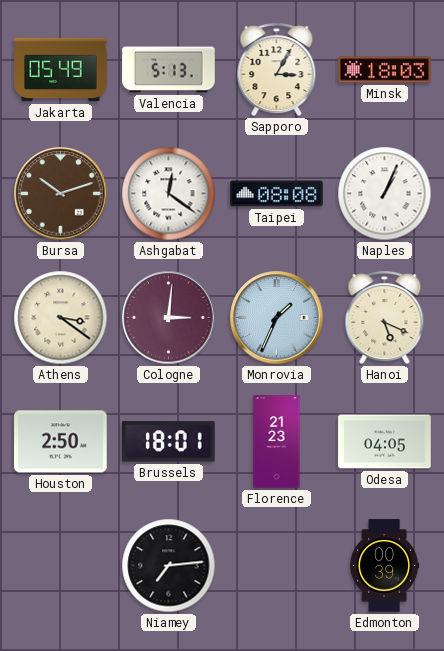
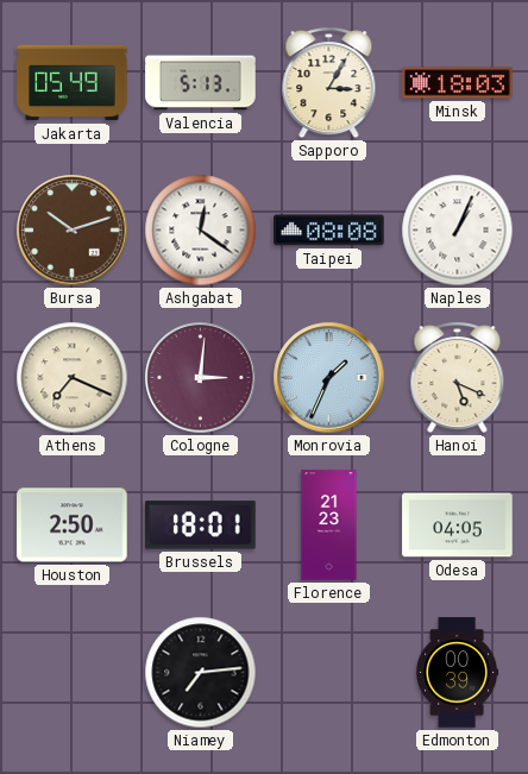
Athens: 3:21 -> 7:19
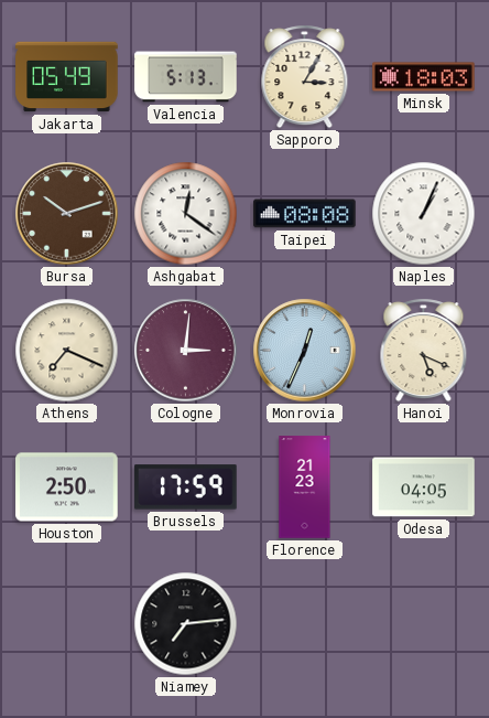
Monrovia: 1:34 -> 12:34
Brussels: 18:01 -> 17:59
Edmonton: 00:39 -> none
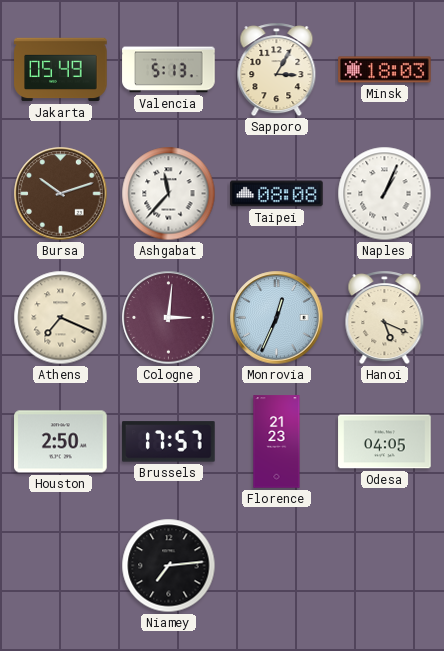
Ashgabat: 12:21 -> 11:37
Brussels: 17:59 -> 17:57
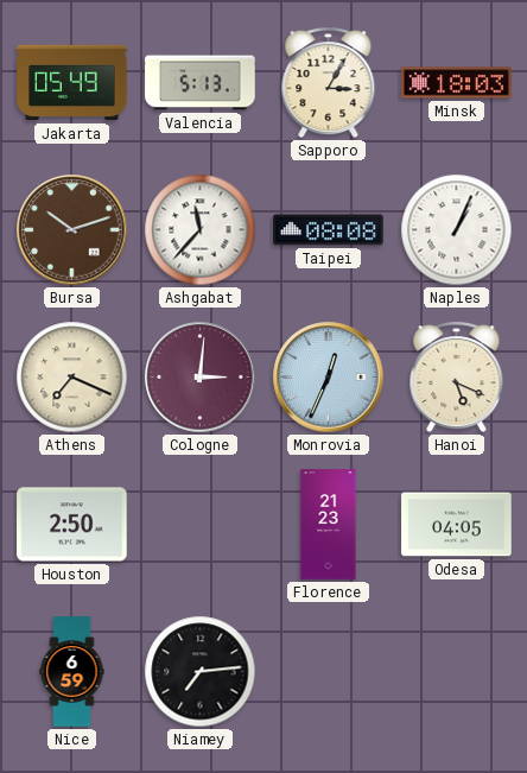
Brussels: 17:57 -> none
Nice: none -> 6:59
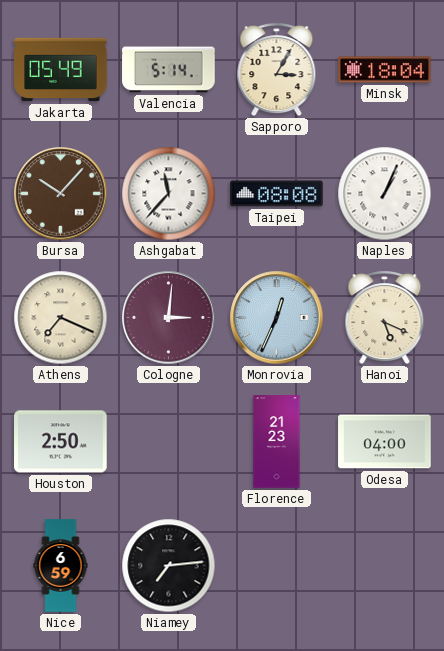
Valencia: 5:13 -> 5:14
Minsk: 18:03 -> 18:04
Bursa: 10:12 -> 10:07
Odesa: 04:05 -> 04:00
